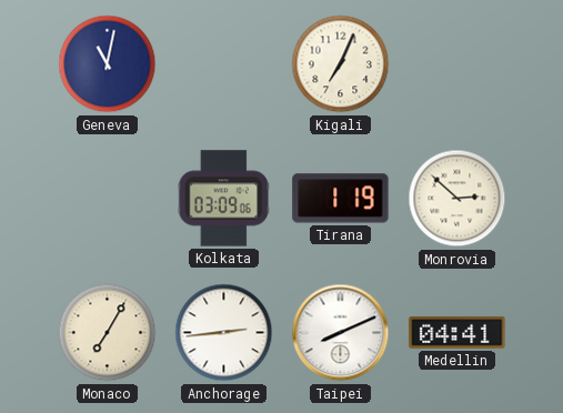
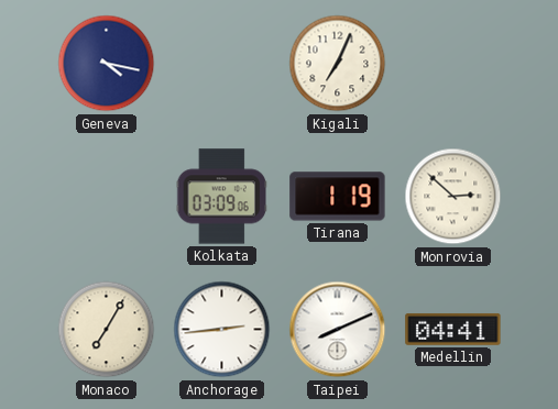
Geneva: 11:02 -> 4:17
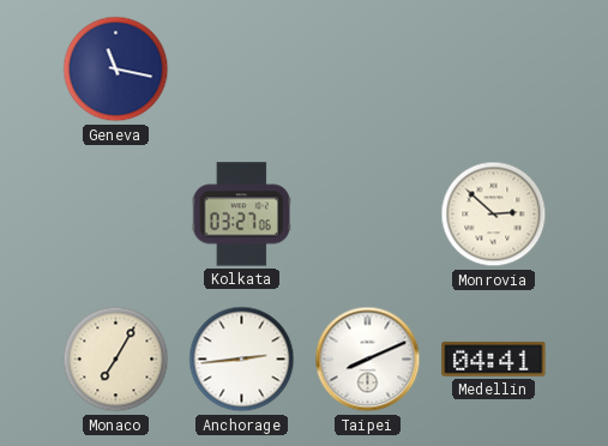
Geneva: 4:17 -> 11:17
Kigali: 7:04 -> none
Kolkata: 03:09 -> 03:27
Tirana: 1:19 -> none
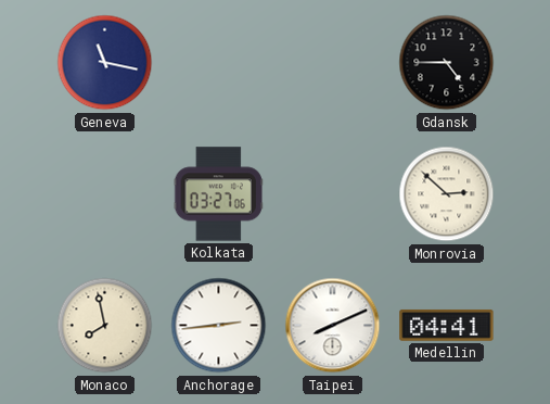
Gdansk: none -> 4:45
Monaco: 7:05 -> 7:58
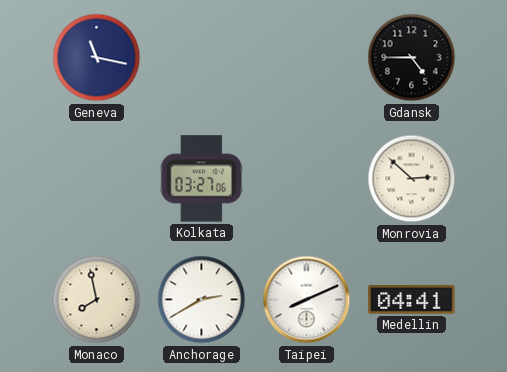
Anchorage: 2:44 -> 2:40
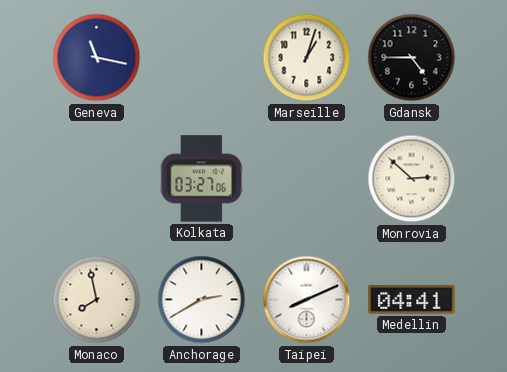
Marseille: none -> 1:03
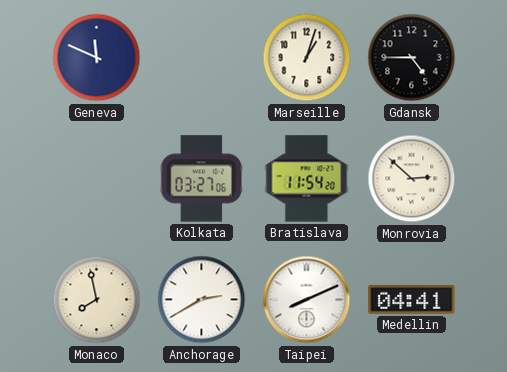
Geneva: 11:17 -> 11:49
Bratislava: none -> 11:54
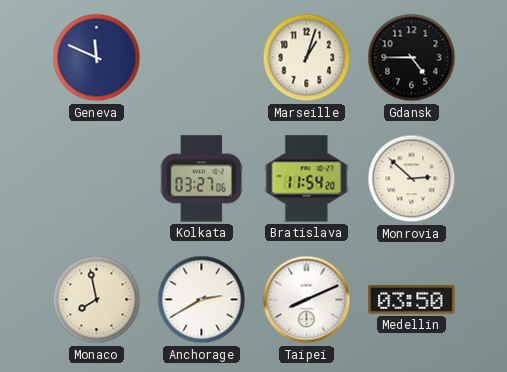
Medellin: 04:41 -> 03:50
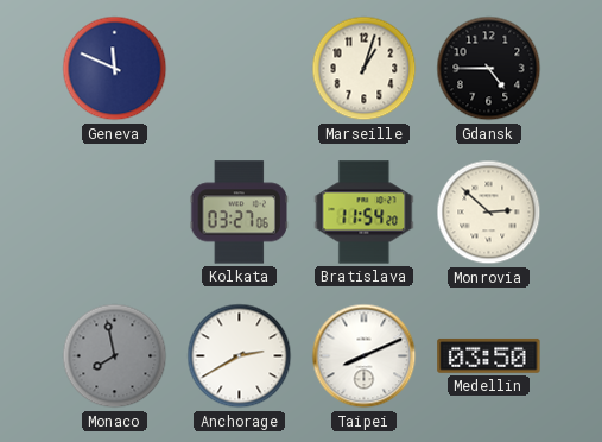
Monaco dial: cream -> grey
